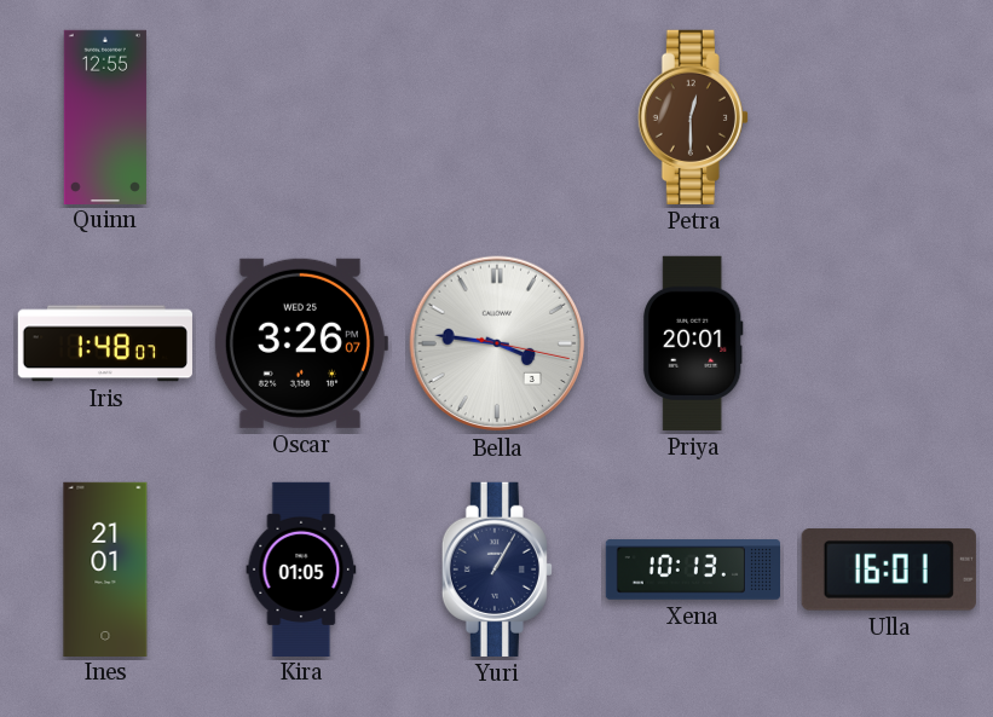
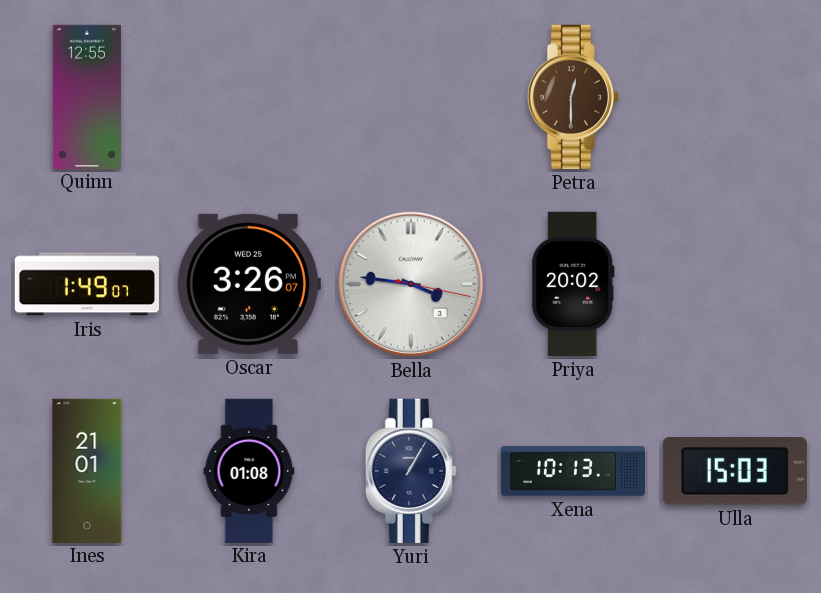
Iris: 1:48 -> 1:49
Priya: 20:01 -> 20:02
Kira: 01:05 -> 01:08
Ulla: 16:01 -> 15:03
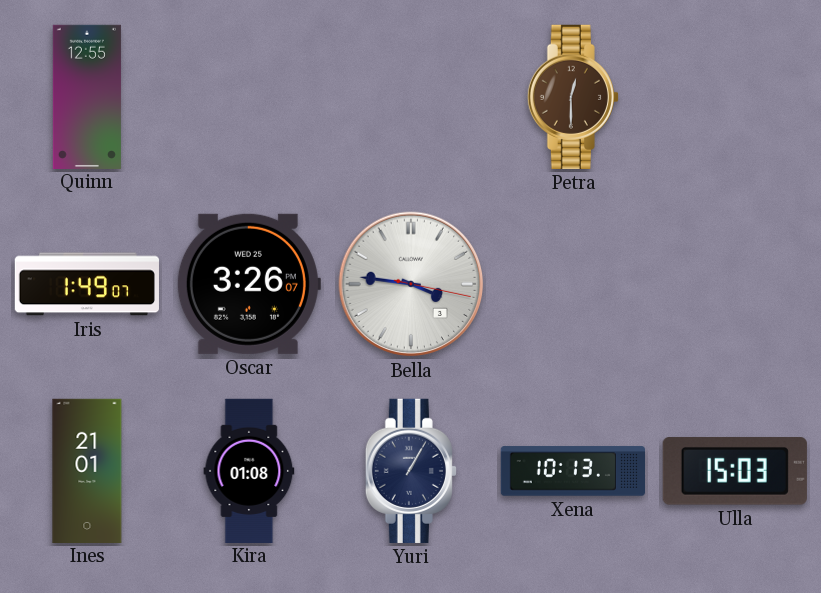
Priya: 20:02 -> none
